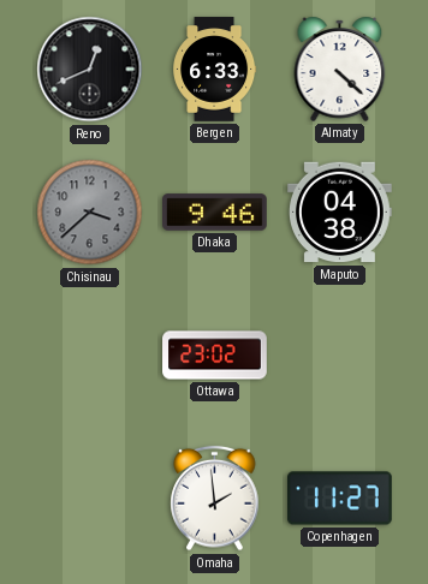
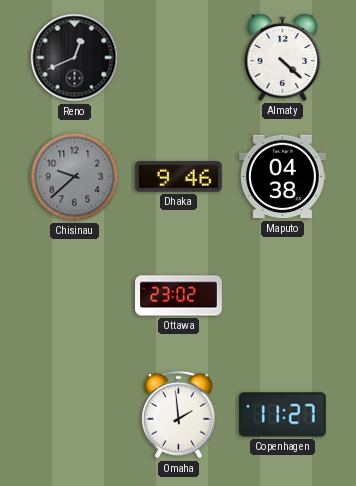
Bergen: 6:33 -> none
Chisinau: 3:38 -> 9:38
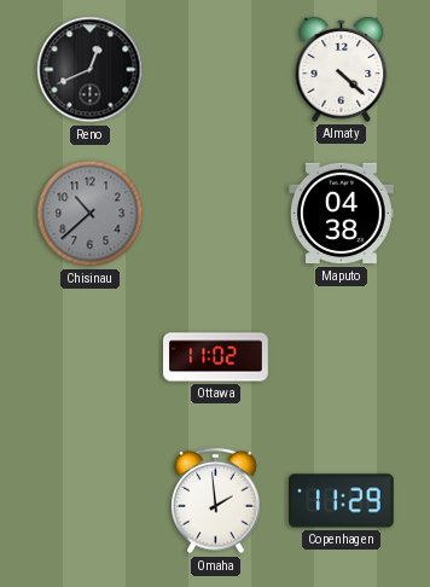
Chisinau: 9:38 -> 10:38
Dhaka: 9:46 -> none
Ottawa: 23:02 -> 11:02
Copenhagen: 11:27 -> 11:29
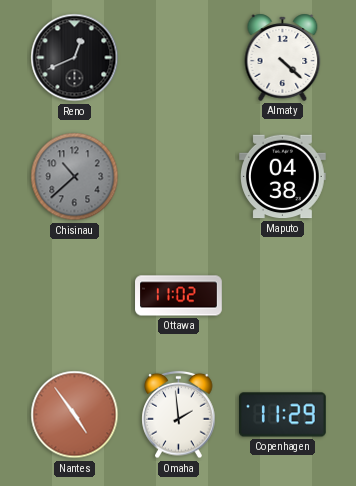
Nantes: none -> 4:54
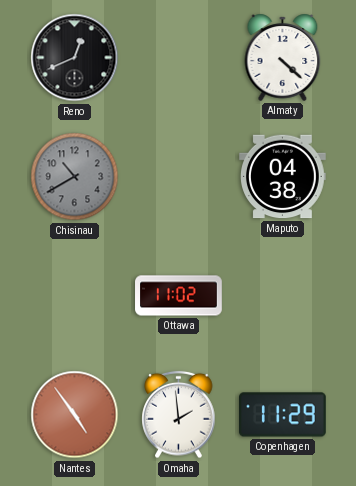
Chisinau: 10:38 -> 10:40
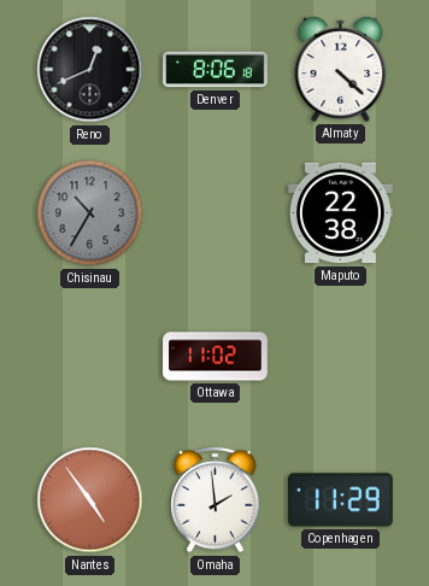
Denver: none -> 8:06
Chisinau: 10:40 -> 10:35
Maputo: 04:38 -> 22:38
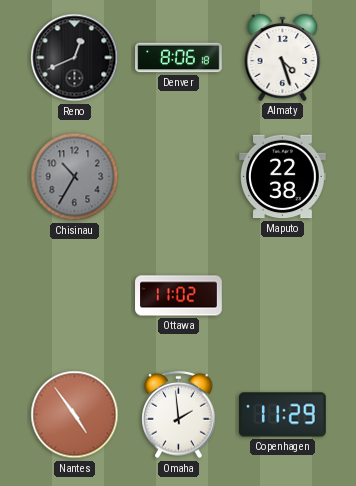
Almaty: 4:22 -> 4:27
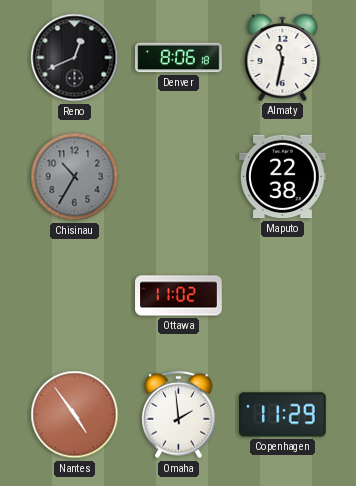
Almaty: 4:27 -> 11:32
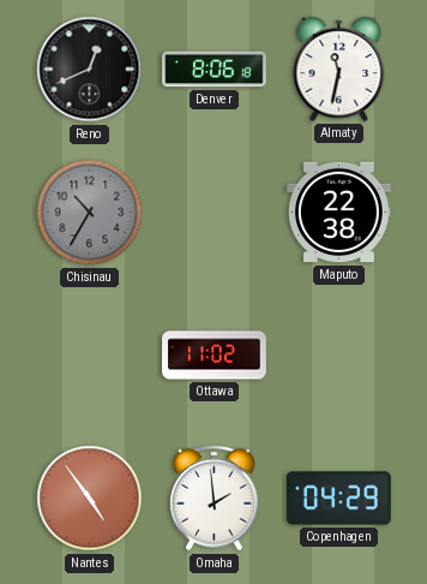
Copenhagen: 11:29 -> 04:29
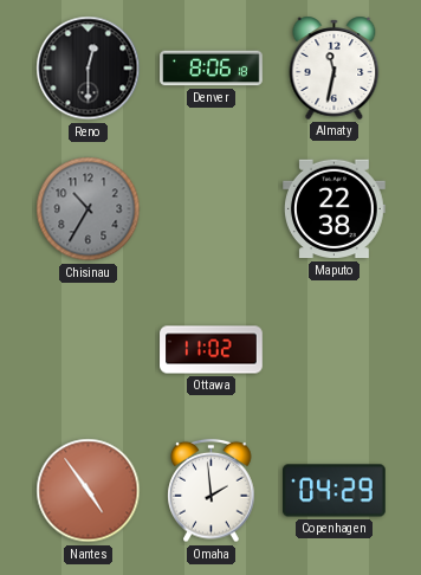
Reno: 12:41 -> 12:30
